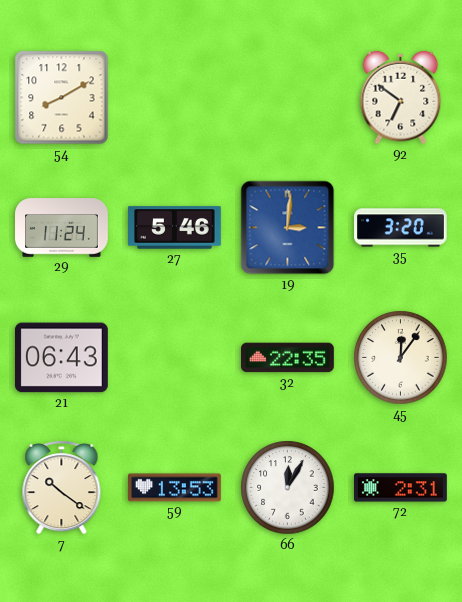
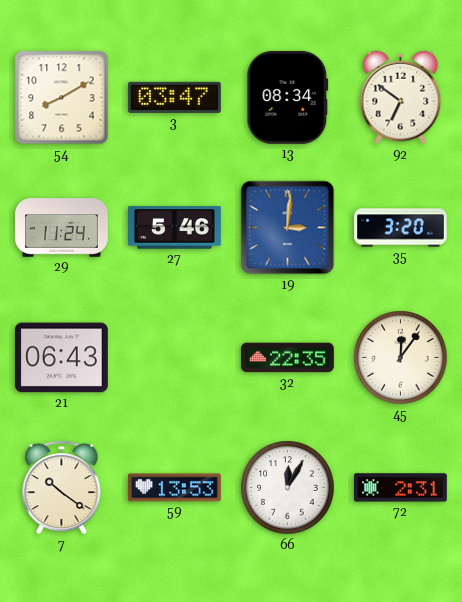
3: none -> 03:47
13: none -> 08:34
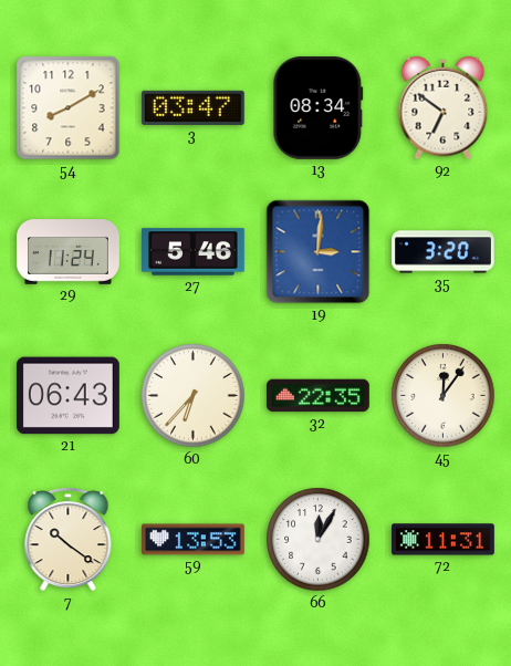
60: none -> 6:37
72: 2:31 -> 11:31
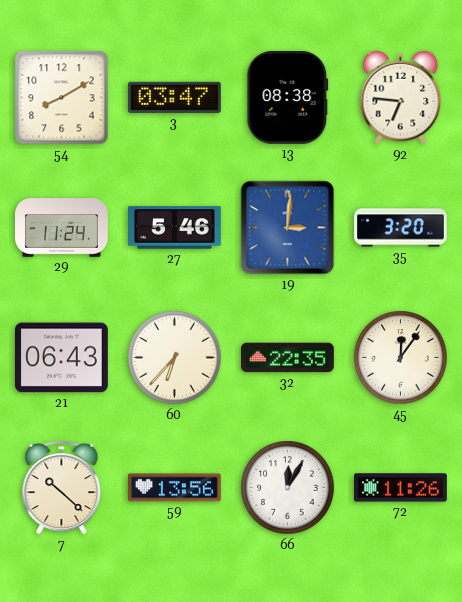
13: 08:34 -> 08:38
92: 6:51 -> 6:46
7: 10:21 -> 10:22
59: 13:53 -> 13:56
72: 11:31 -> 11:26
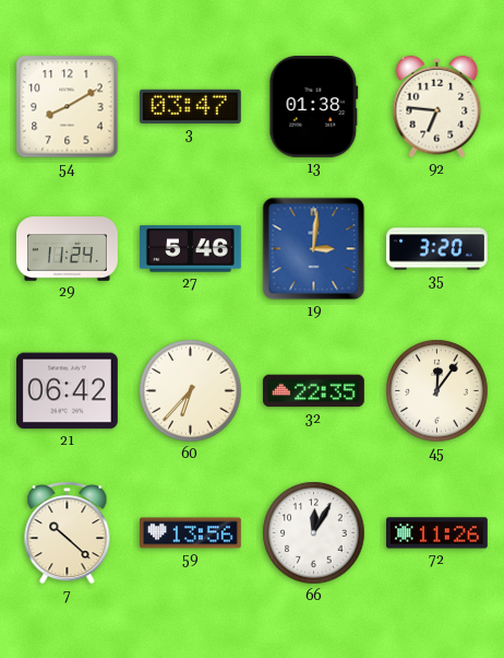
13: 08:38 -> 01:38
21: 06:43 -> 06:42
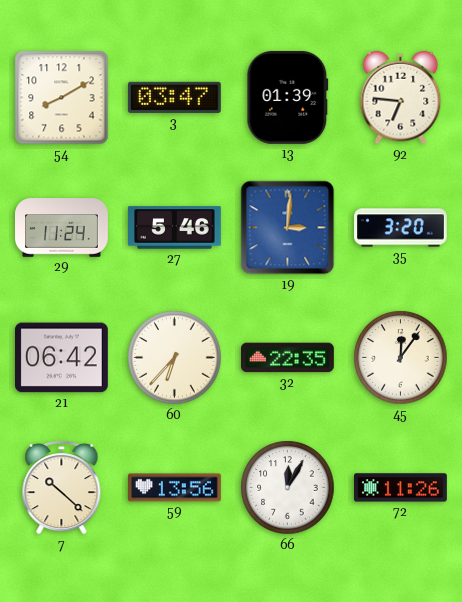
13: 01:38 -> 01:39
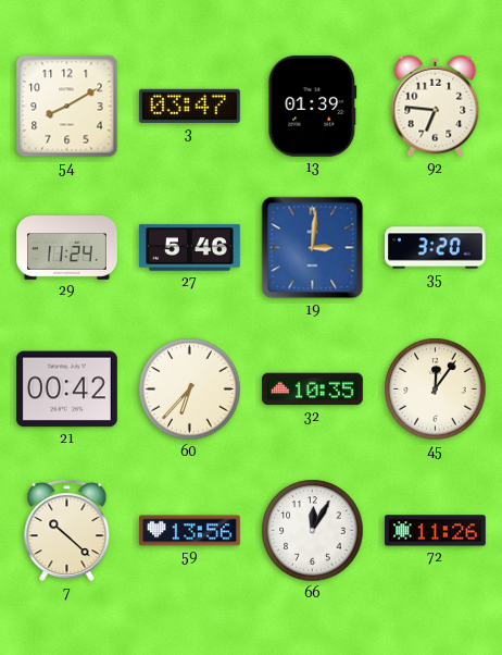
21: 06:42 -> 00:42
32: 22:35 -> 10:35
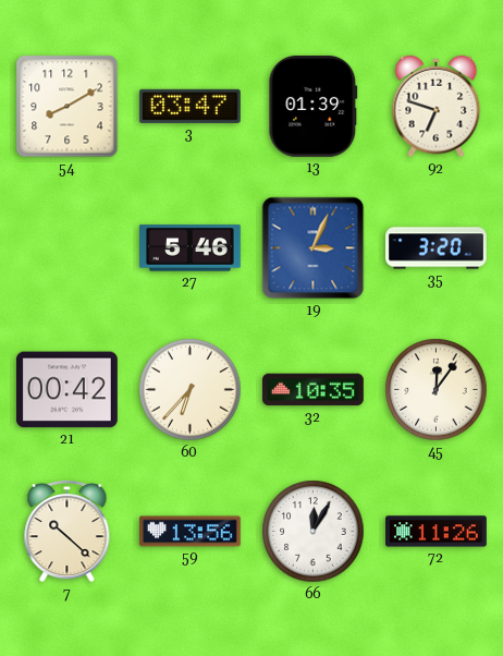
92: 6:46 -> 6:48
29: 11:24 -> none
19: 3:01 -> 3:04
